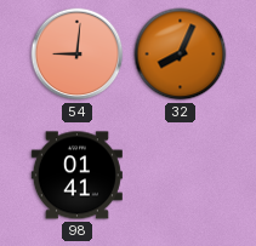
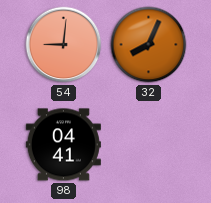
98: 01:41 -> 04:41
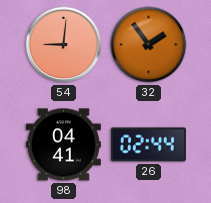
32: 8:04 -> 1:54
26: none -> 02:44
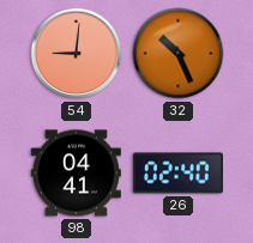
32: 1:54 -> 10:26
26: 02:44 -> 02:40
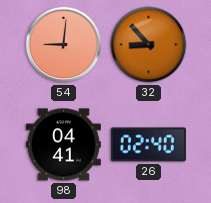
32: 10:26 -> 8:53
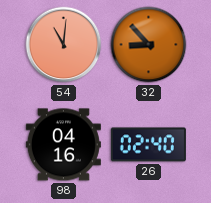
54: 9:01 -> 11:01
98: 04:41 -> 04:16
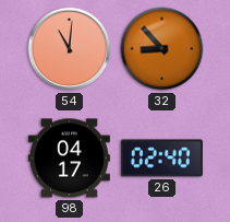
98: 04:16 -> 04:17
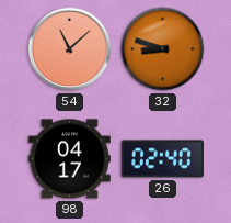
54: 11:01 -> 11:08
32: 8:53 -> 8:48
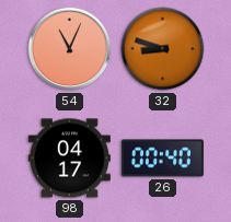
54: 11:08 -> 11:04
26: 02:40 -> 00:40
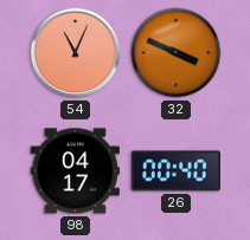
32: 8:48 -> 3:49
